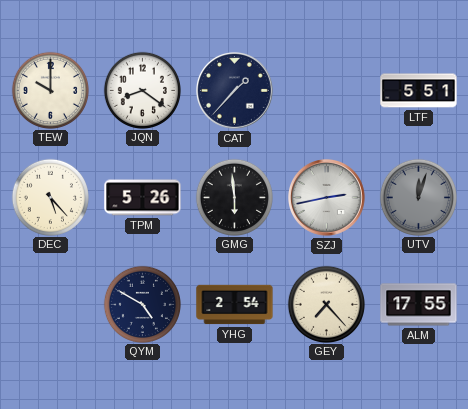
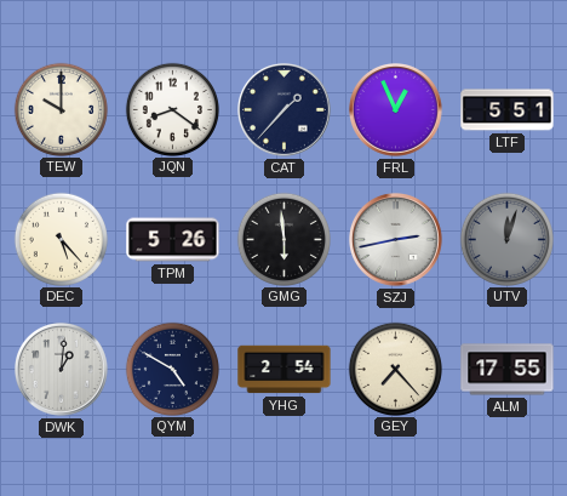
FRL: none -> 12:56
DWK: none -> 1:01
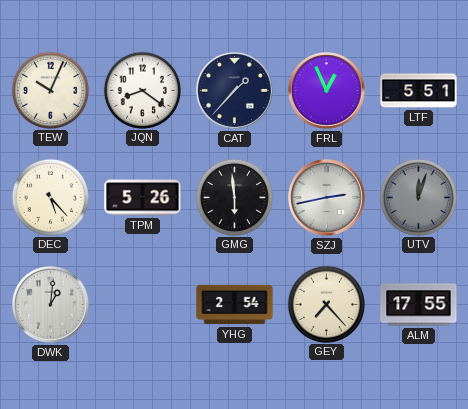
TEW: 10:00 -> 10:04
QYM: 4:50 -> none
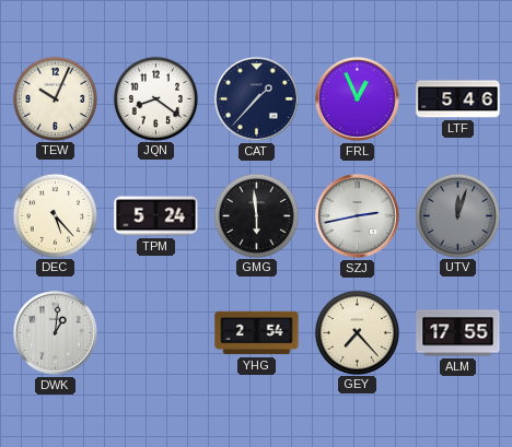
LTF: 5:51 -> 5:46
TPM: 5:26 -> 5:24
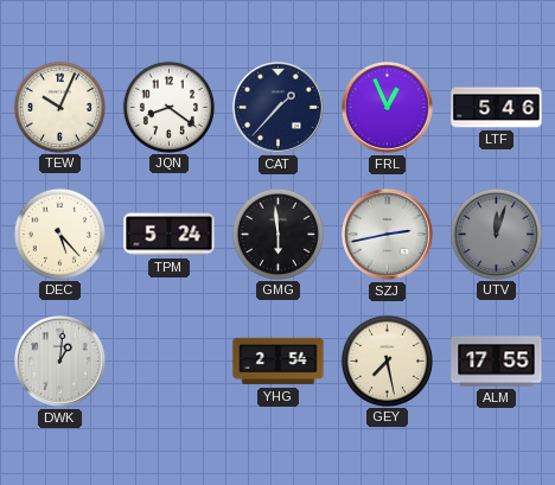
GEY: 7:23 -> 7:28
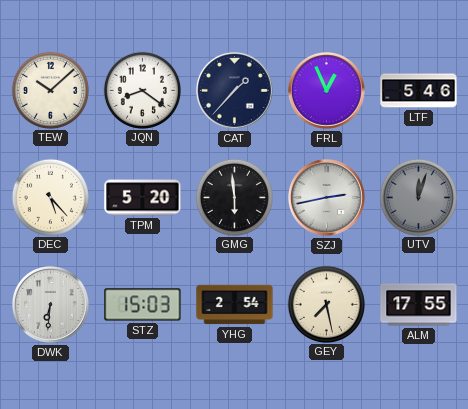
TEW: 10:04 -> 10:08
TPM: 5:24 -> 5:20
DWK: 1:01 -> 6:31
STZ: none -> 15:03
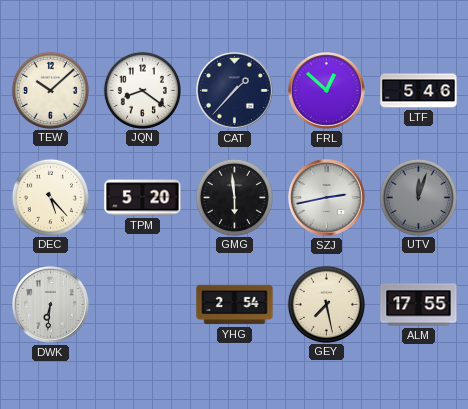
FRL: 12:56 -> 12:52
STZ: 15:03 -> none
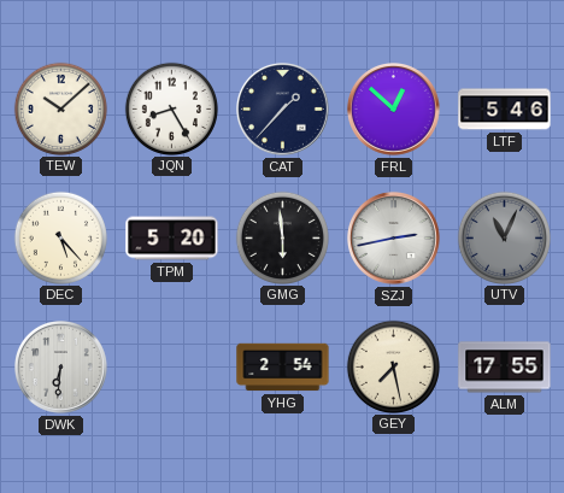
JQN: 8:21 -> 8:25
UTV: 12:03 -> 11:04
